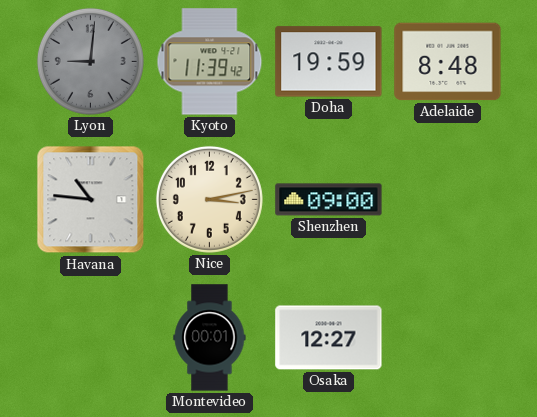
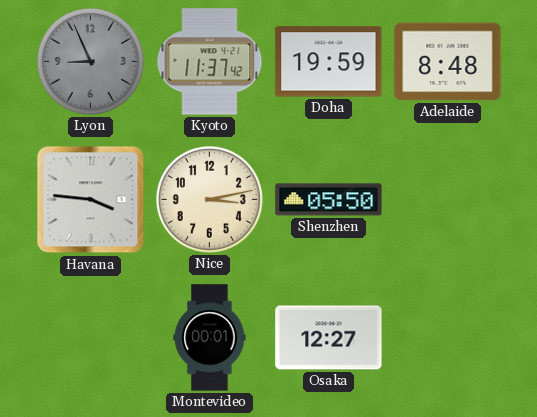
Lyon: 9:01 -> 8:56
Kyoto: 11:39 -> 11:37
Havana: 10:46 -> 3:46
Shenzhen: 09:00 -> 05:50
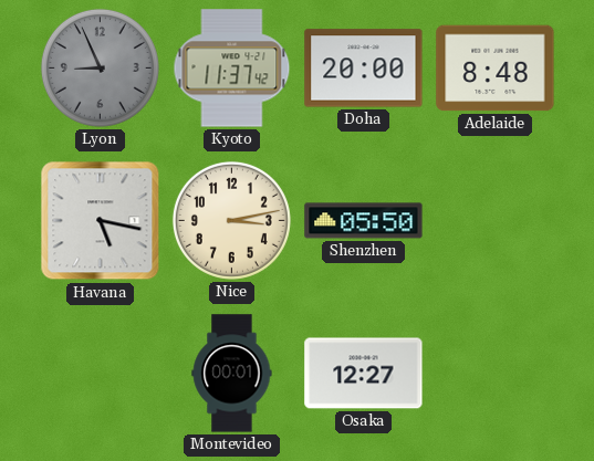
Doha: 19:59 -> 20:00
Havana: 3:46 -> 5:17
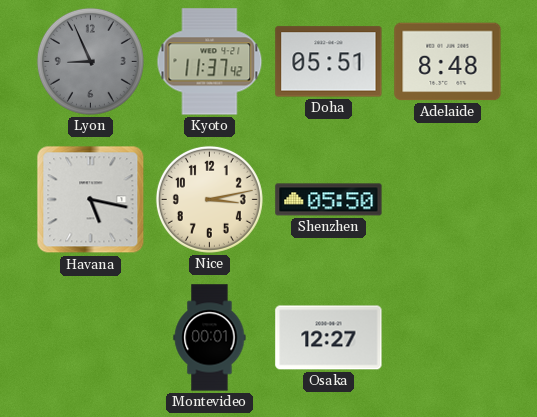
Doha: 20:00 -> 05:51
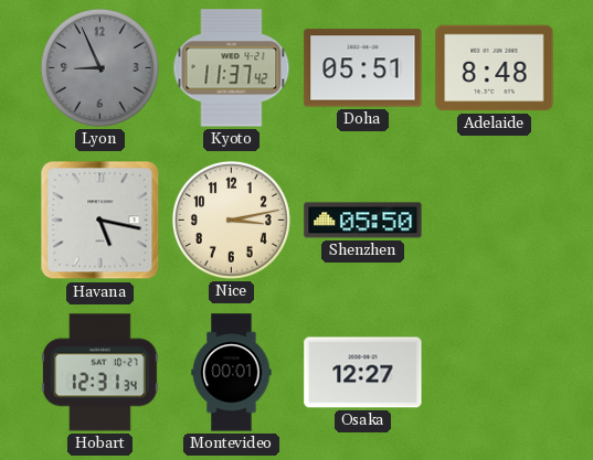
Hobart: none -> 12:31
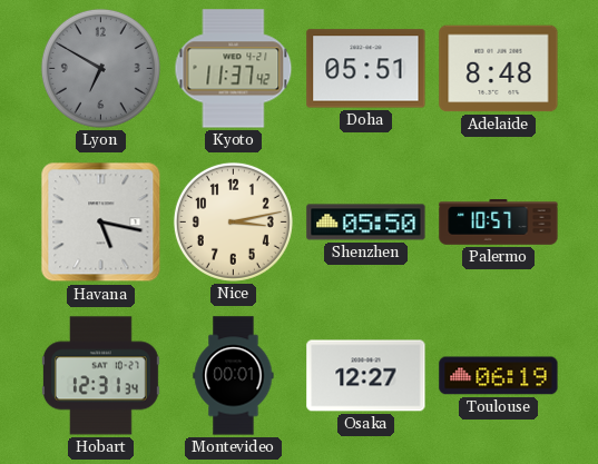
Lyon: 8:56 -> 6:50
Palermo: none -> 10:57
Toulouse: none -> 06:19
